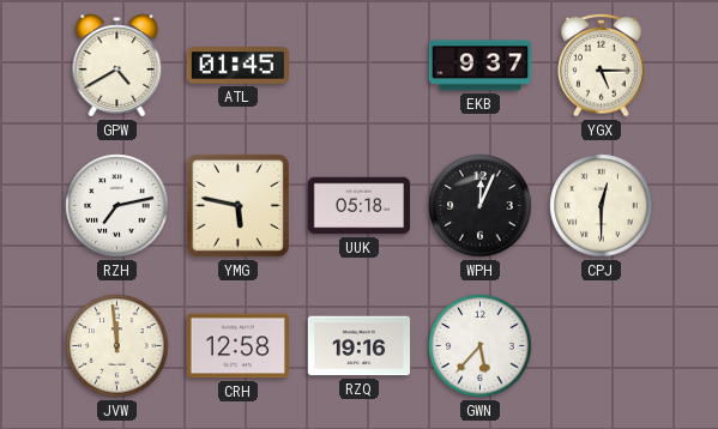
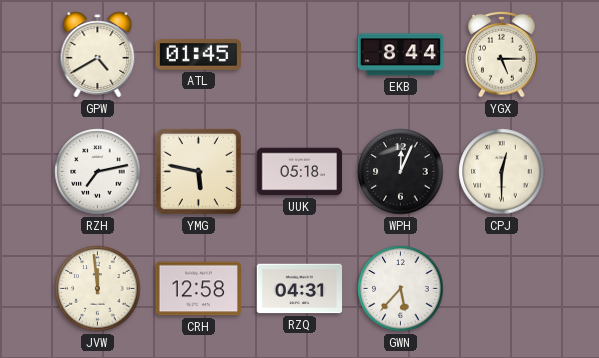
EKB: 9:37 -> 8:44
RZQ: 19:16 -> 04:31
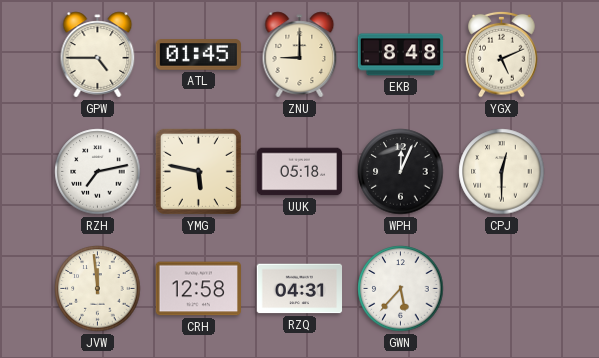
GPW: 4:40 -> 4:45
ZNU: none -> 9:00
EKB: 8:44 -> 8:48
YGX: 5:15 -> 5:11
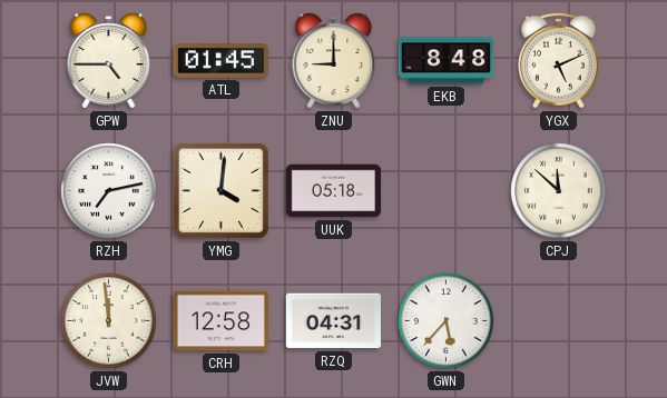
YMG: 5:47 -> 4:01
WPH: 12:04 -> none
CPJ: 12:30 -> 11:52
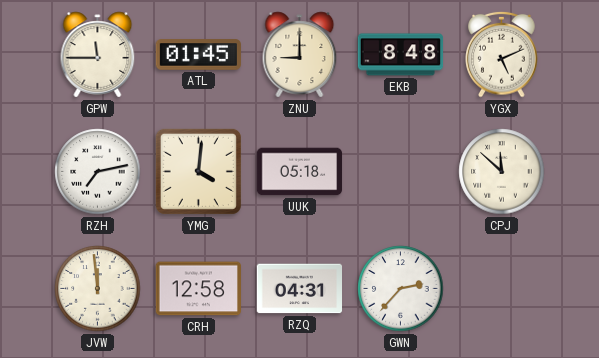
GPW: 4:45 -> 11:45
GWN: 5:37 -> 2:37
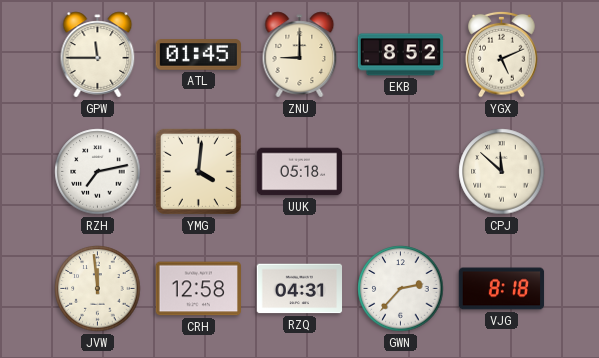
EKB: 8:48 -> 8:52
VJG: none -> 8:18
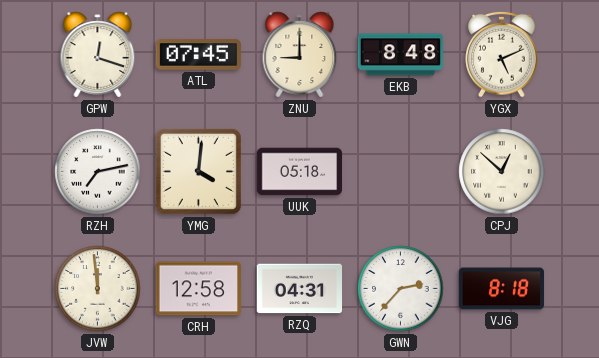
GPW: 11:45 -> 12:18
ATL: 01:45 -> 07:45
EKB: 8:52 -> 8:48
CPJ: 11:52 -> 12:52
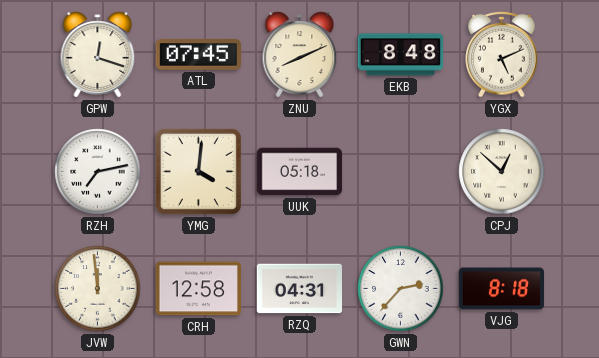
ZNU: 9:00 -> 8:11
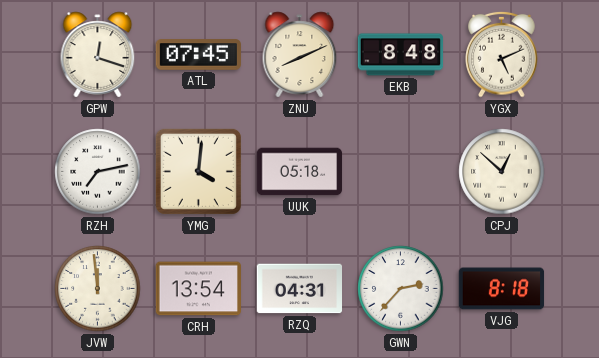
CRH: 12:58 -> 13:54
